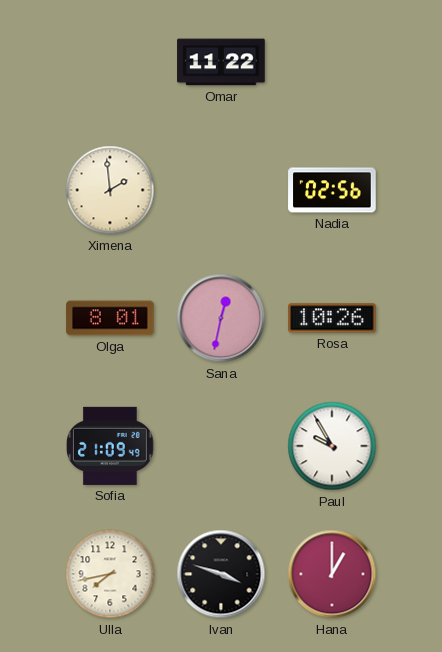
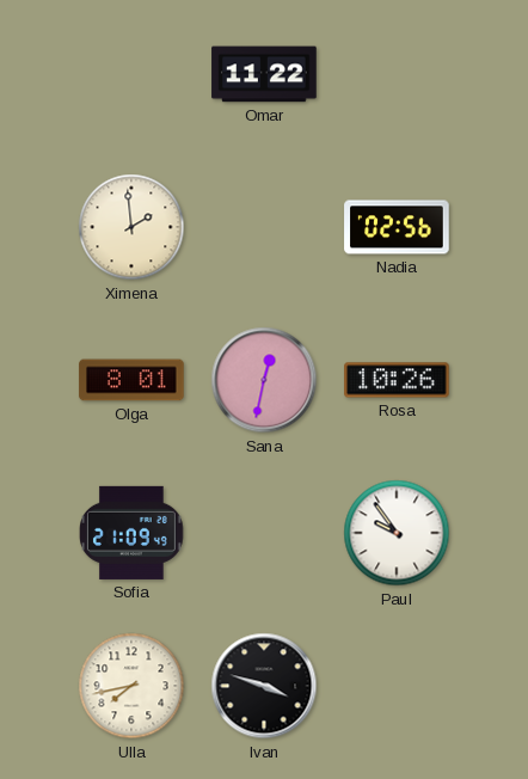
Paul: 9:55 -> 9:54
Hana: 1:00 -> none
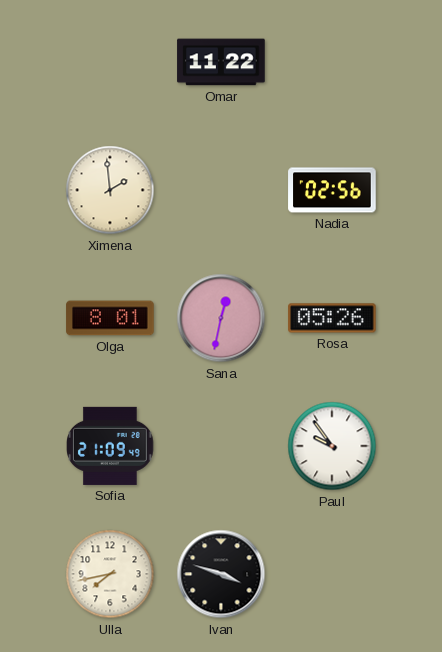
Rosa: 10:26 -> 05:26
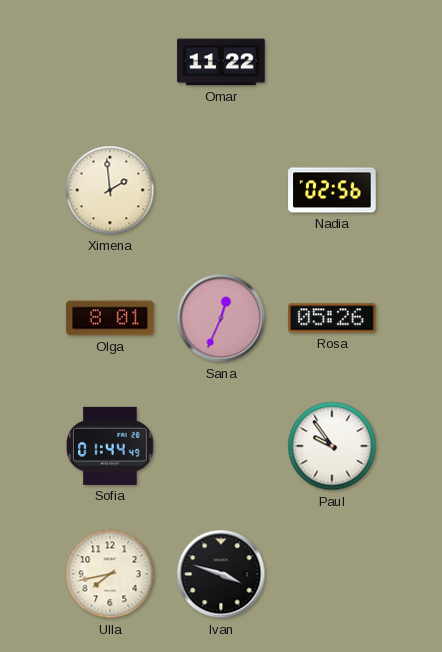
Sana: 12:32 -> 12:34
Sofia: 21:09 -> 01:44
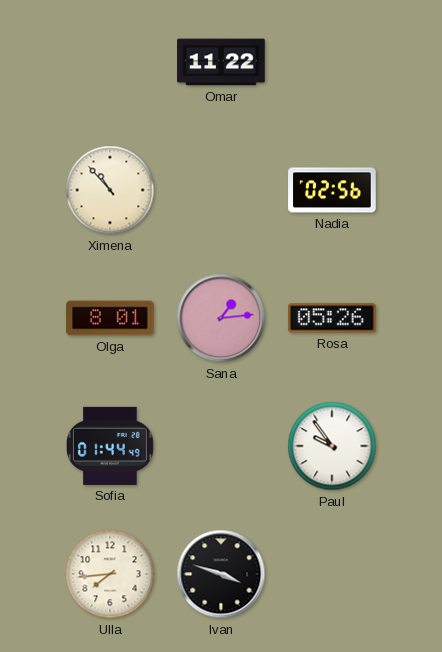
Ximena: 1:59 -> 10:53
Sana: 12:34 -> 1:14
Ulla: 7:43 -> 7:44
